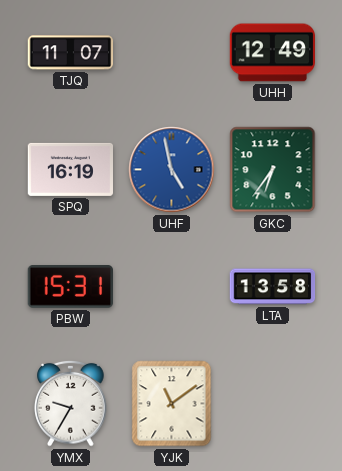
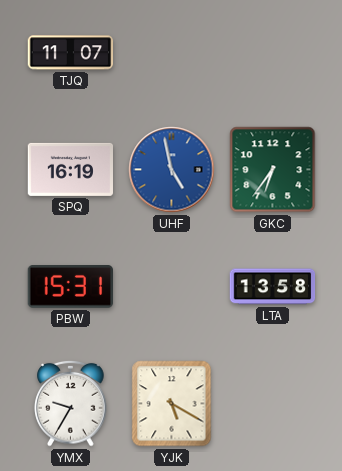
UHH: 12:49 -> none
YJK: 11:09 -> 5:20
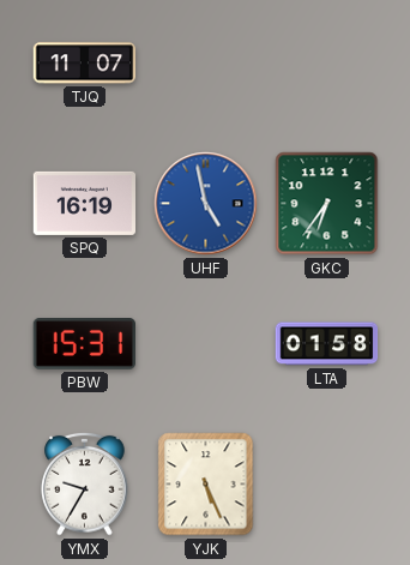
LTA: 13:58 -> 01:58
YJK: 5:20 -> 5:26
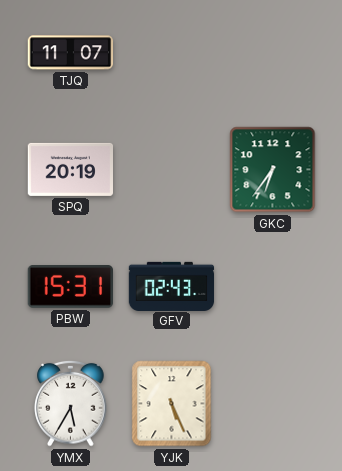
SPQ: 16:19 -> 20:19
UHF: 4:58 -> none
GFV: none -> 02:43
LTA: 01:58 -> none
YMX: 9:35 -> 5:35
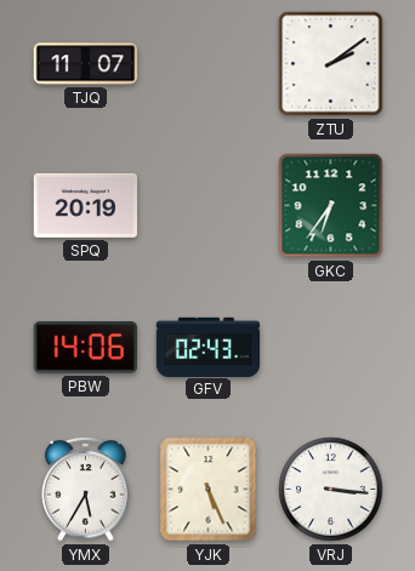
ZTU: none -> 2:09
PBW: 15:31 -> 14:06
VRJ: none -> 3:16
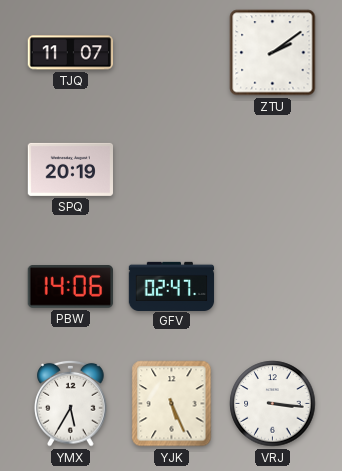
GKC: 6:36 -> none
GFV: 02:43 -> 02:47
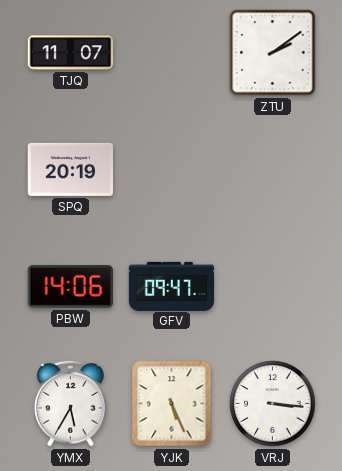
GFV: 02:47 -> 09:47
